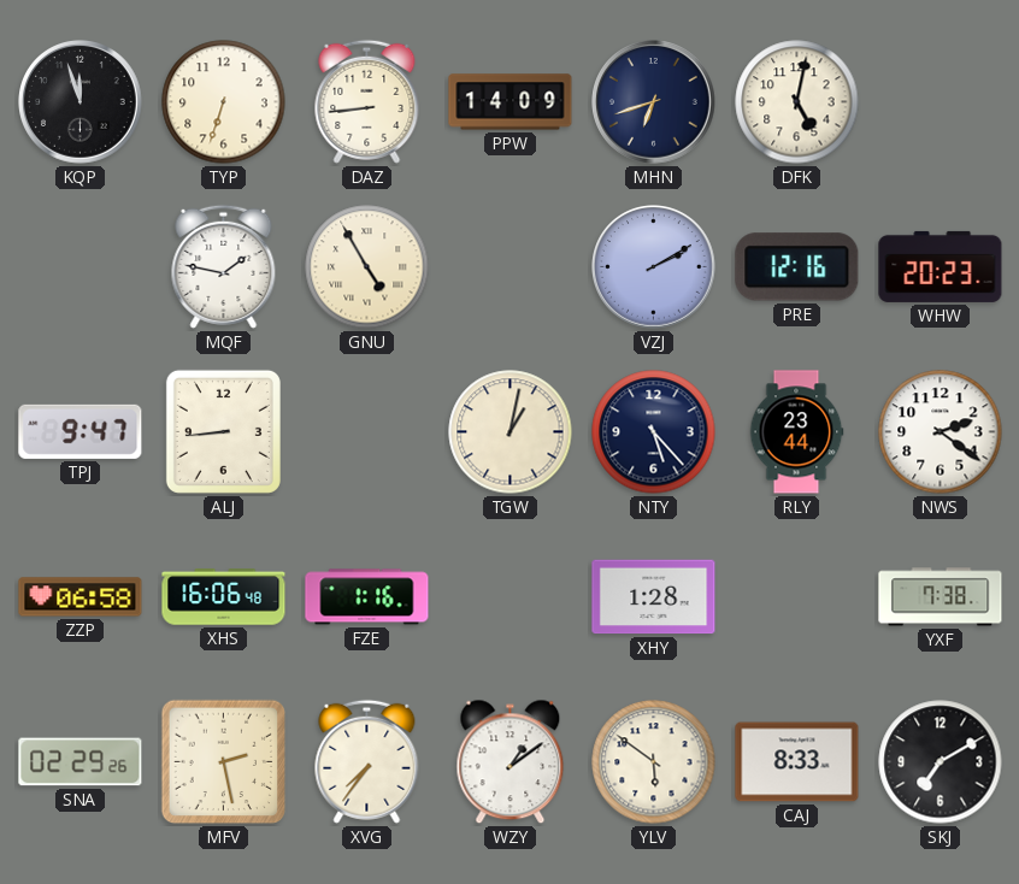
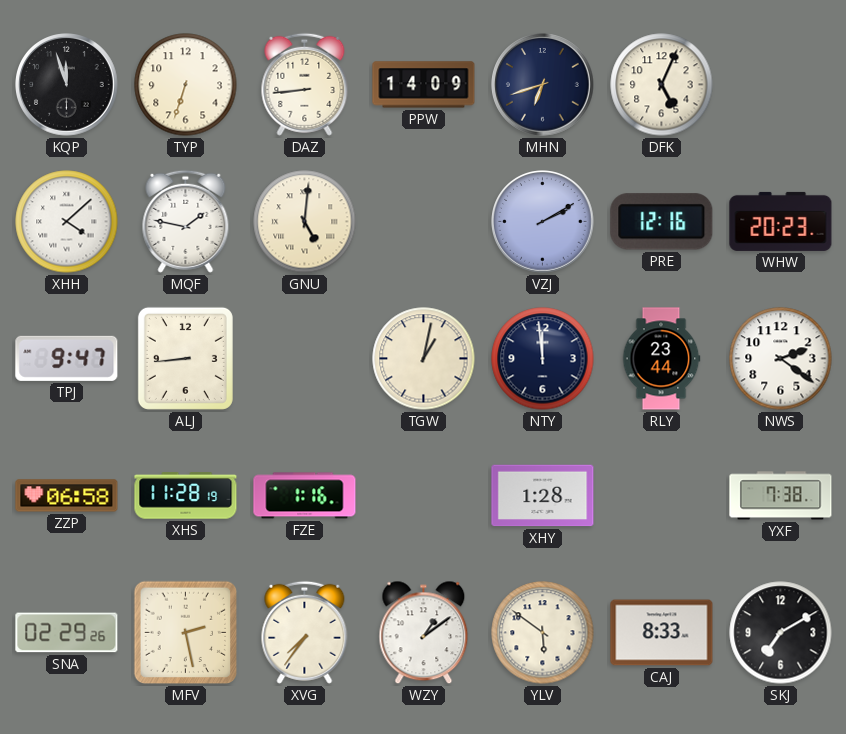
DFK: 5:02 -> 5:04
XHH: none -> 4:08
GNU: 4:55 -> 5:01
NTY: 5:23 -> 11:59
XHS: 16:06 -> 11:28
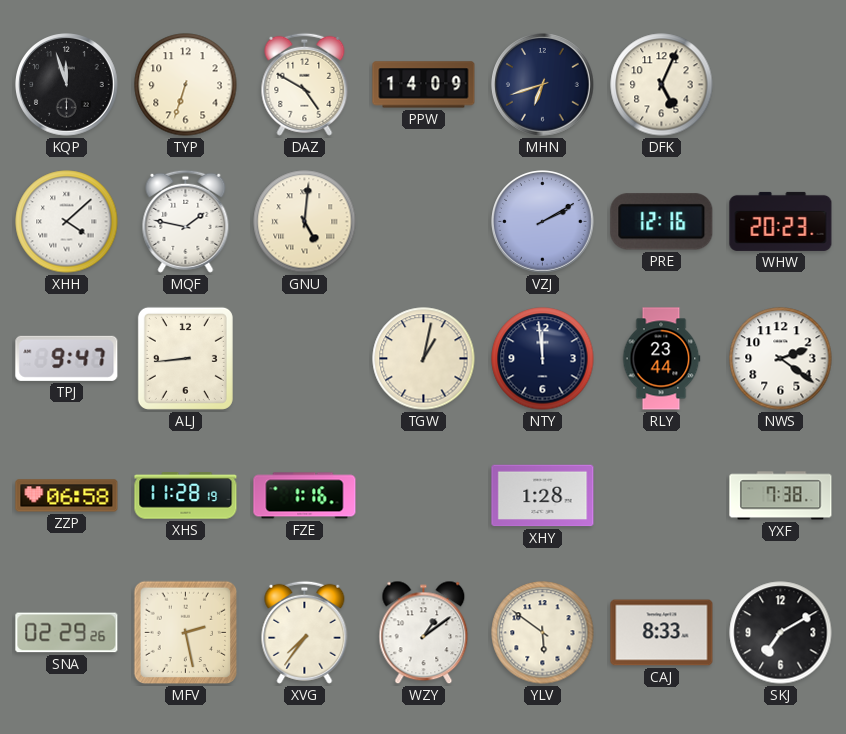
DAZ: 8:44 -> 4:50
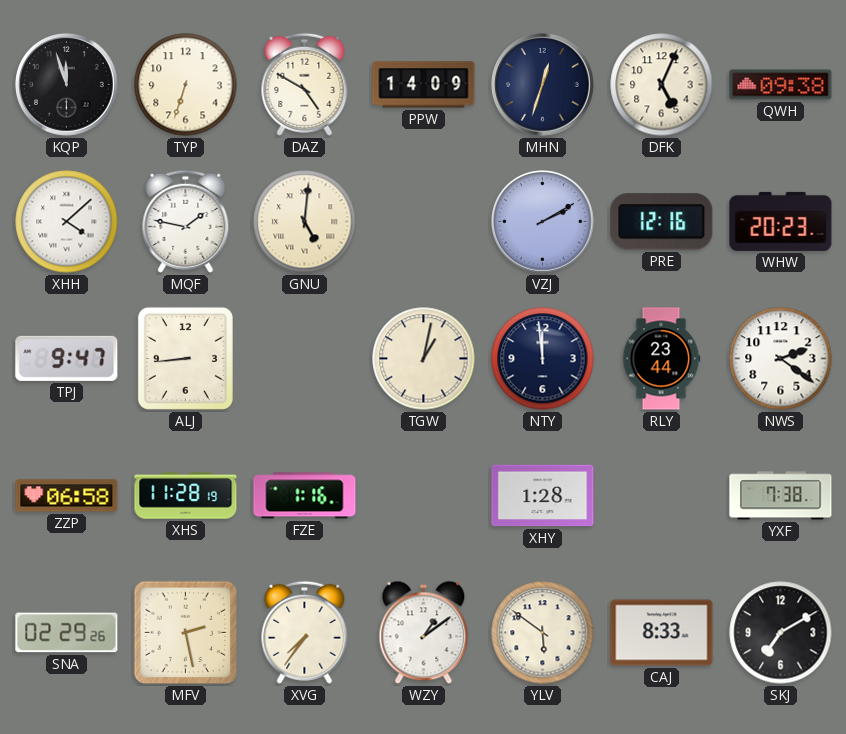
MHN: 6:42 -> 12:33
QWH: none -> 09:38
